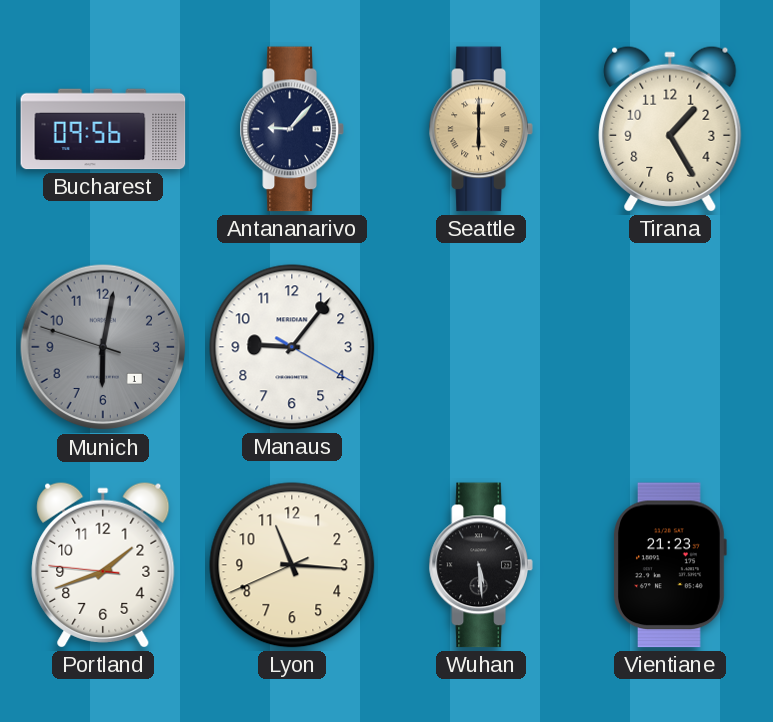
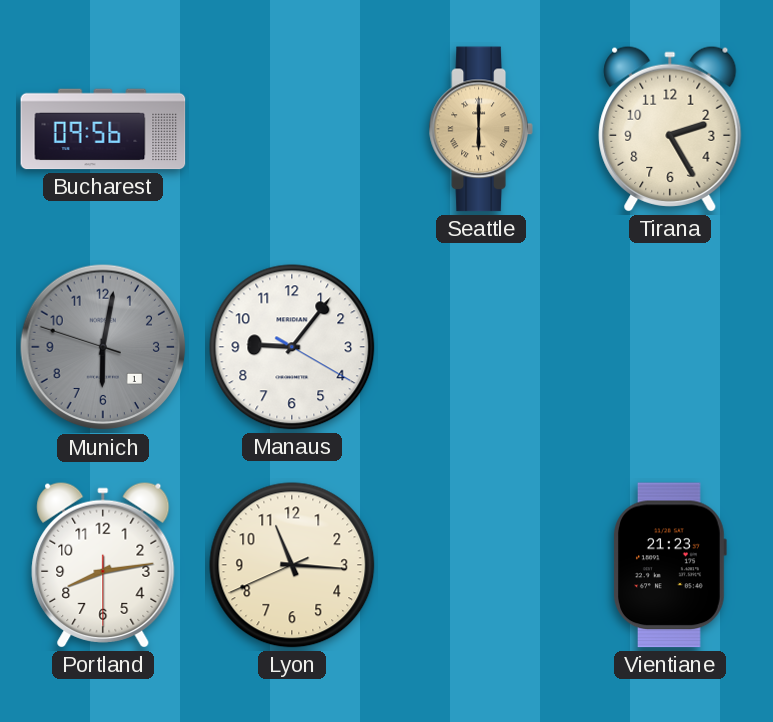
Antananarivo: 9:07 -> none
Tirana: 1:25 -> 2:25
Portland: 1:41 -> 8:13
Wuhan: 5:29 -> none
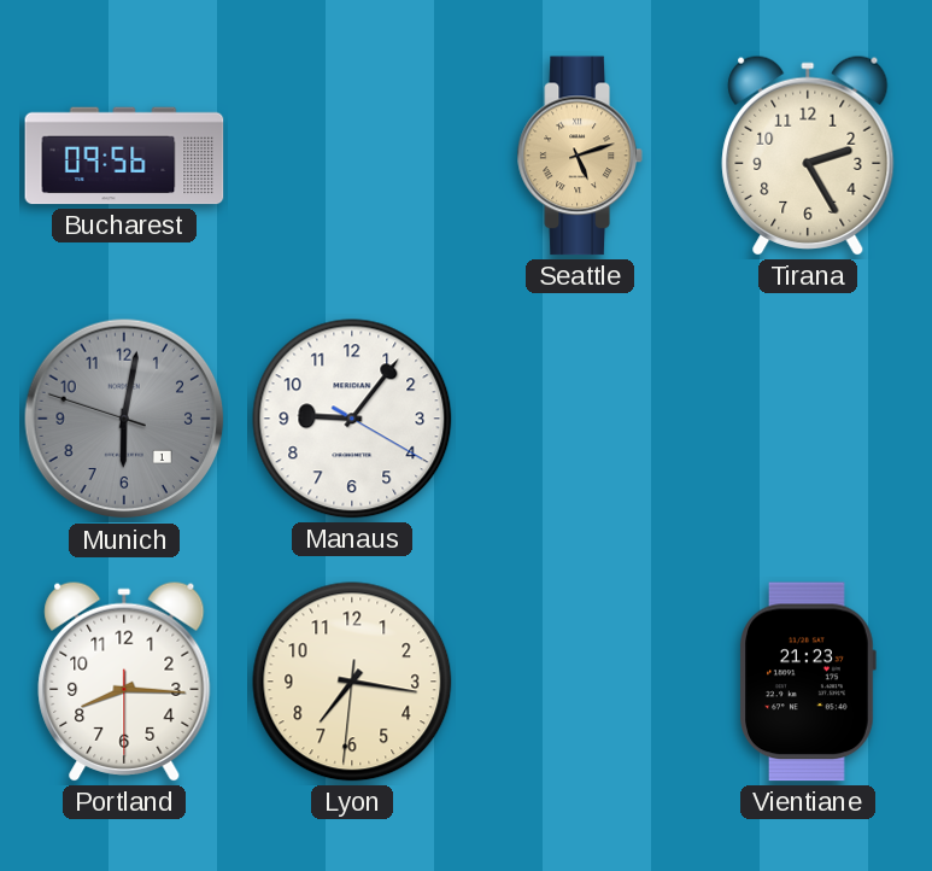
Seattle: 6:00 -> 5:12
Portland: 8:13 -> 8:15
Lyon: 11:15 -> 7:16
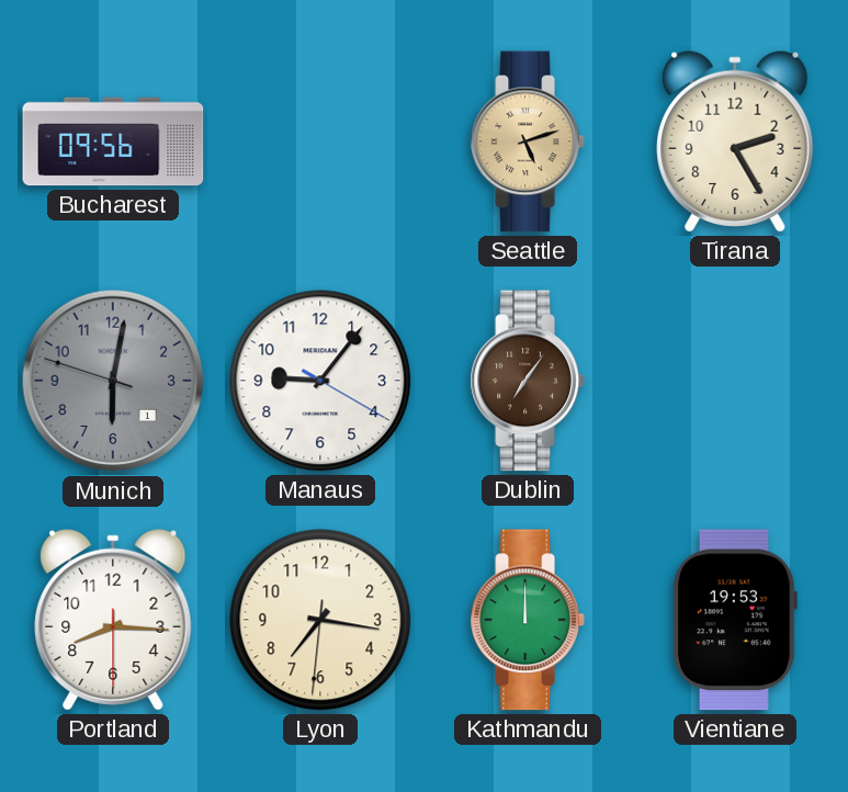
Dublin: none -> 7:06
Kathmandu: none -> 12:00
Vientiane: 21:23 -> 19:53
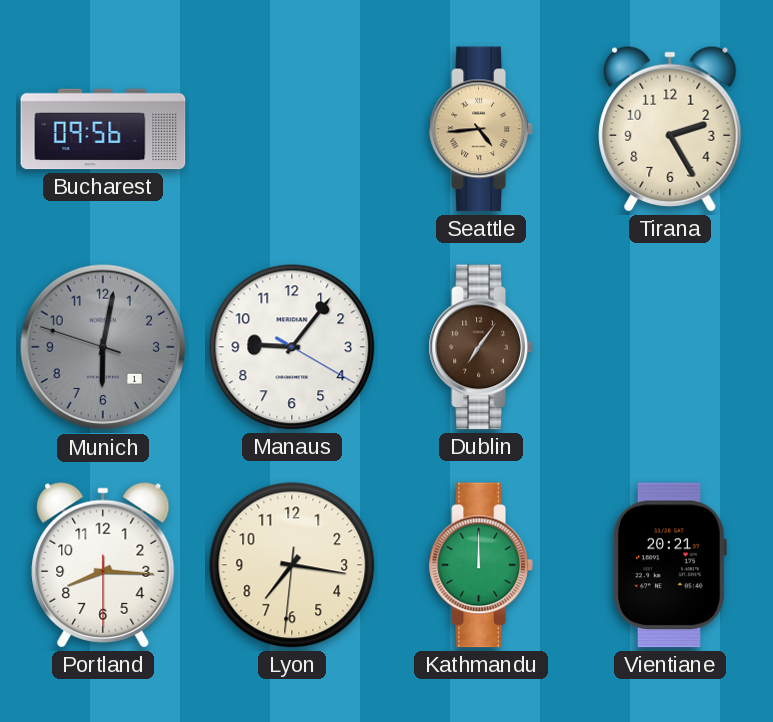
Seattle: 5:12 -> 4:44
Vientiane: 19:53 -> 20:21
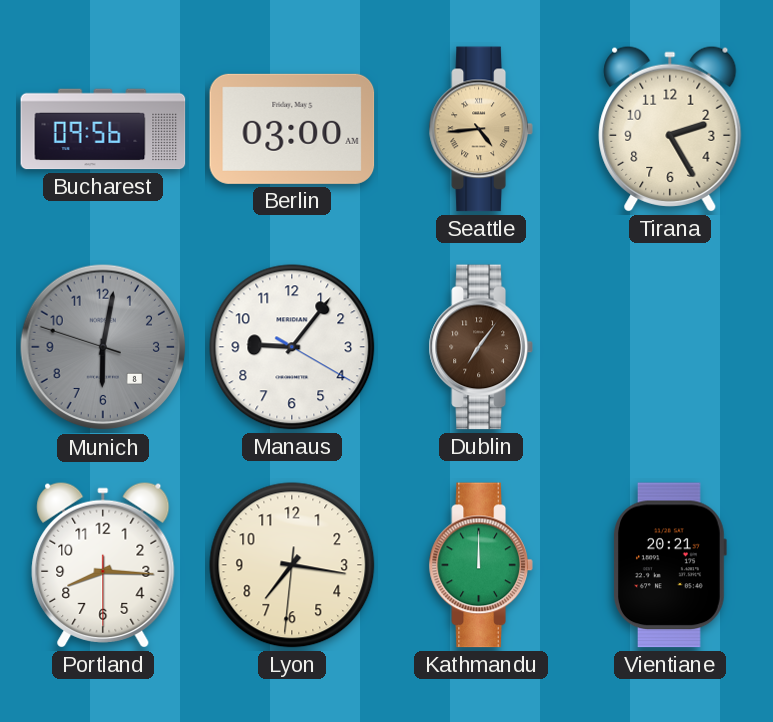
Berlin: none -> 03:00
Munich date: 1 -> 8
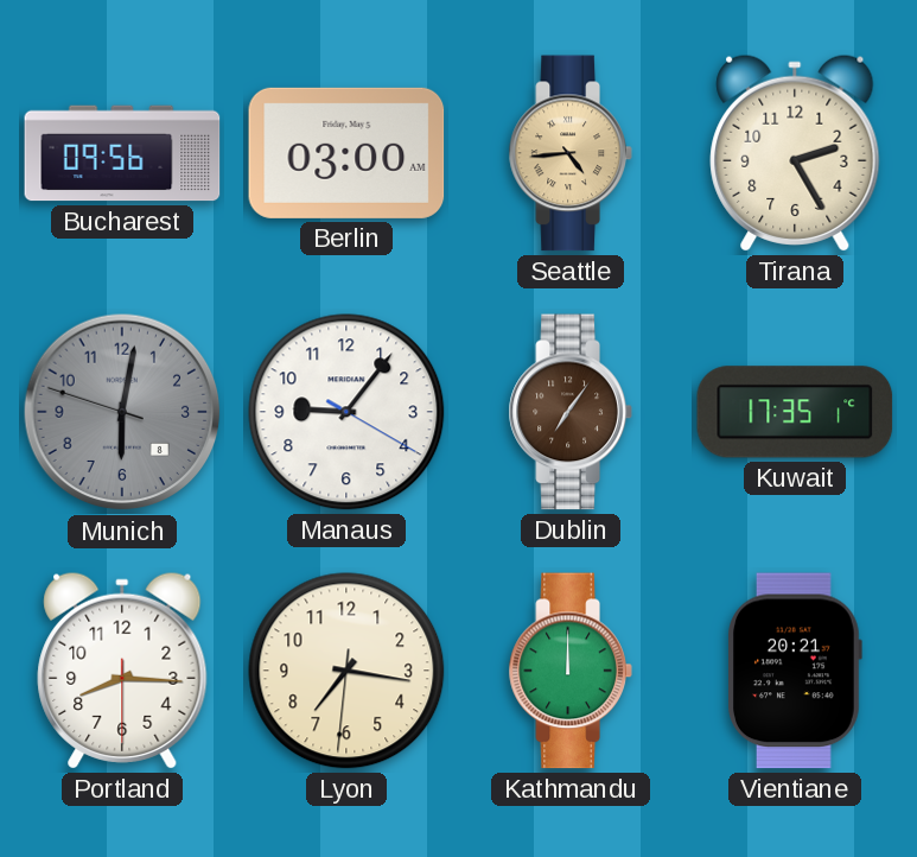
Kuwait: none -> 17:35
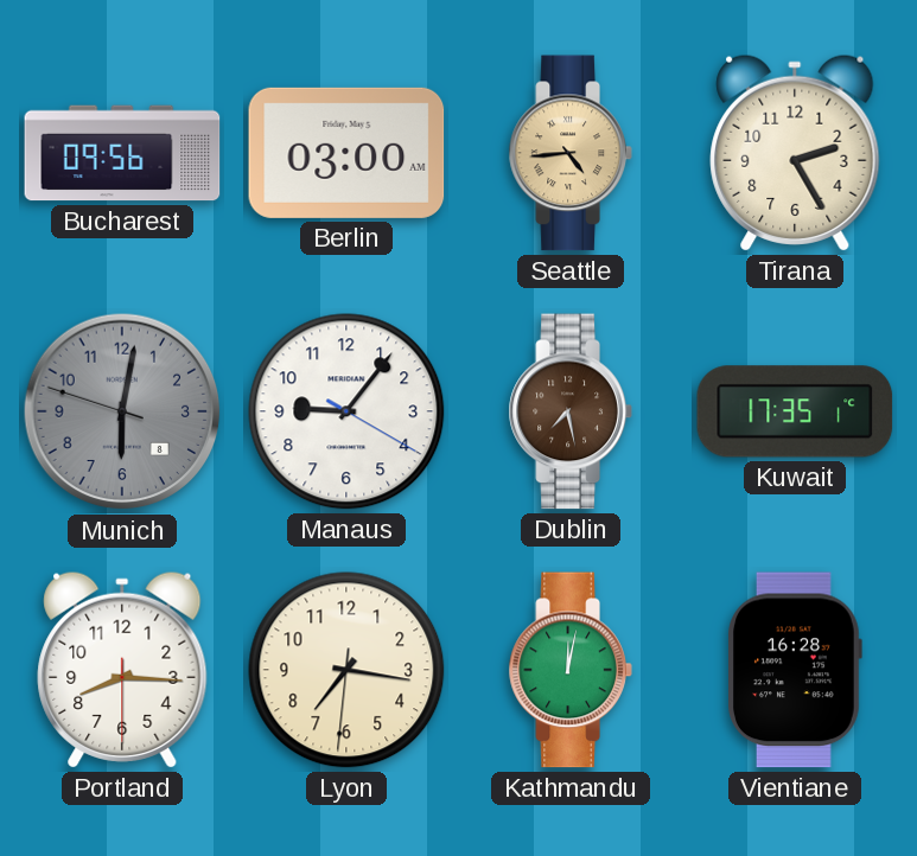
Dublin: 7:06 -> 7:28
Kathmandu: 12:00 -> 12:02
Vientiane: 20:21 -> 16:28
